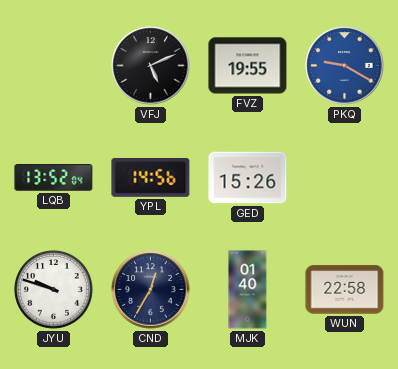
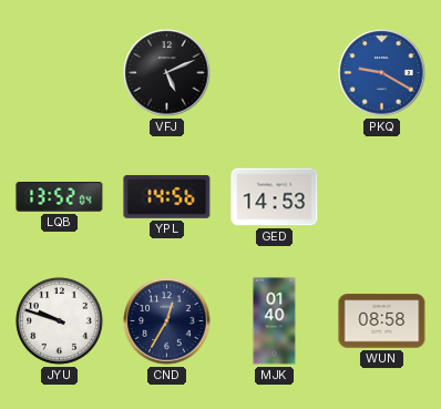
FVZ: 19:55 -> none
GED: 15:26 -> 14:53
WUN: 22:58 -> 08:58
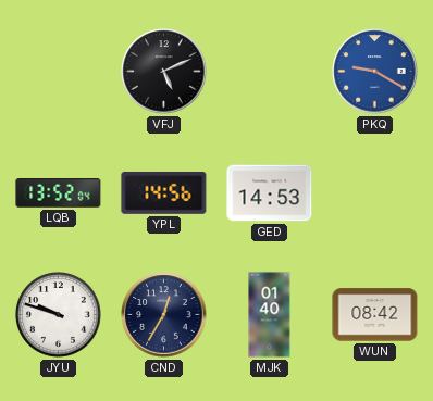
WUN: 08:58 -> 08:42
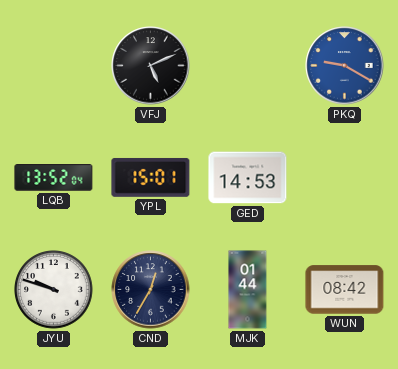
YPL: 14:56 -> 15:01
MJK: 01:40 -> 01:44
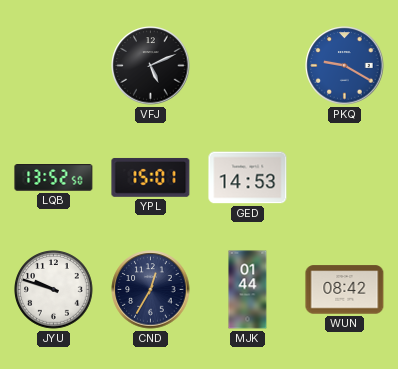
LQB: 13:52:04 -> 13:52:50
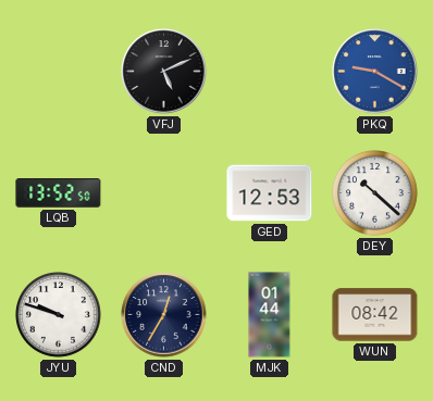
YPL: 15:01 -> none
GED: 14:53 -> 12:53
DEY: none -> 10:22
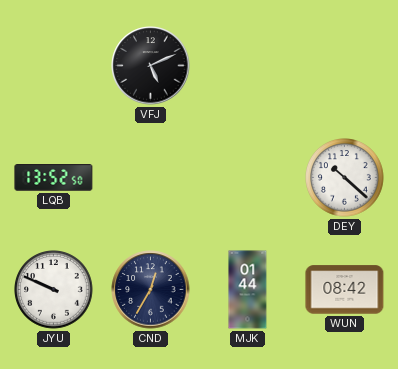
PKQ: 9:20 -> none
GED: 12:53 -> none
JYU: 9:48 -> 9:49
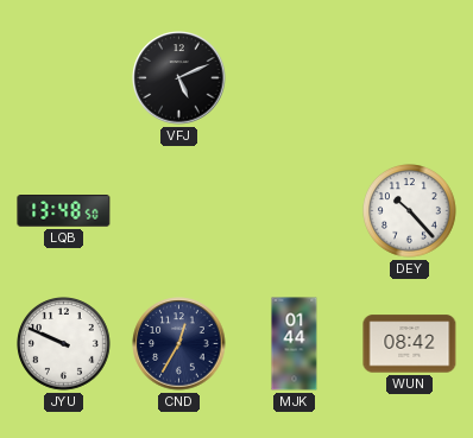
LQB: 13:52 -> 13:48
DEY: 10:22 -> 10:23
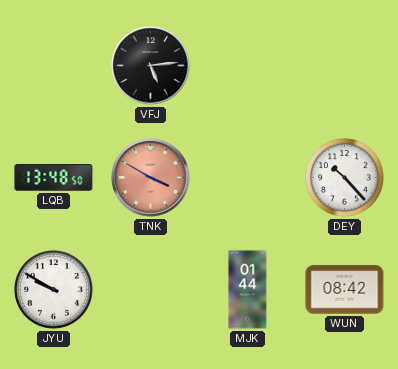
VFJ: 5:11 -> 5:14
TNK: none -> 3:50
JYU: 9:49 -> 9:50
CND: 12:35 -> none
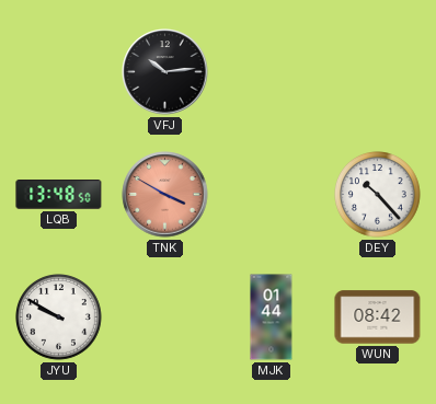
VFJ: 5:14 -> 10:14
